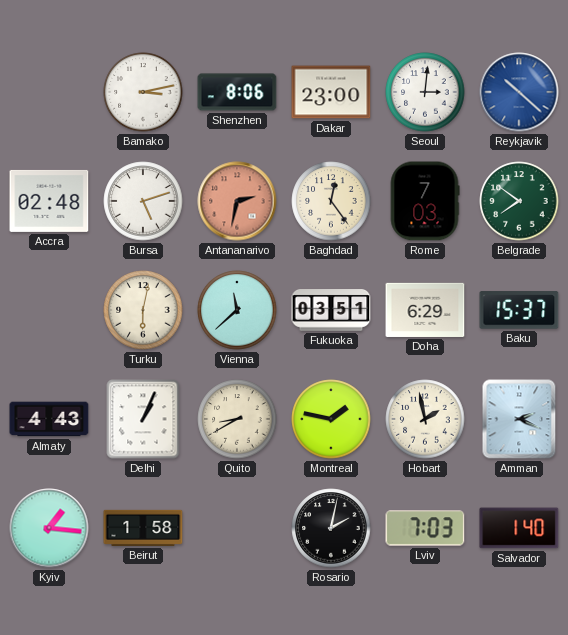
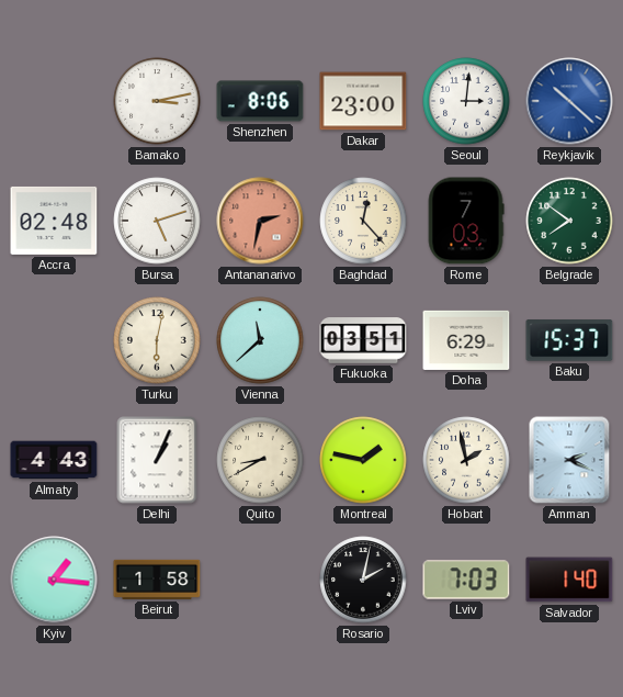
Baghdad: 12:24 -> 12:23
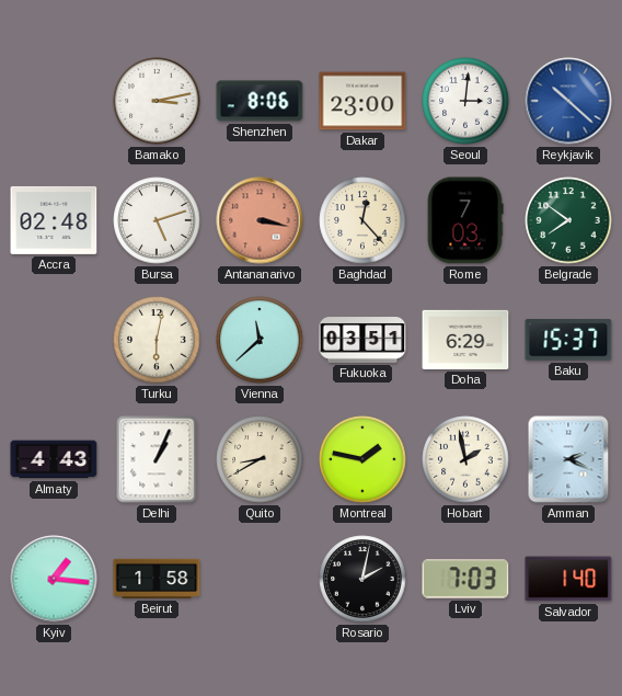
Antananarivo: 2:32 -> 3:17
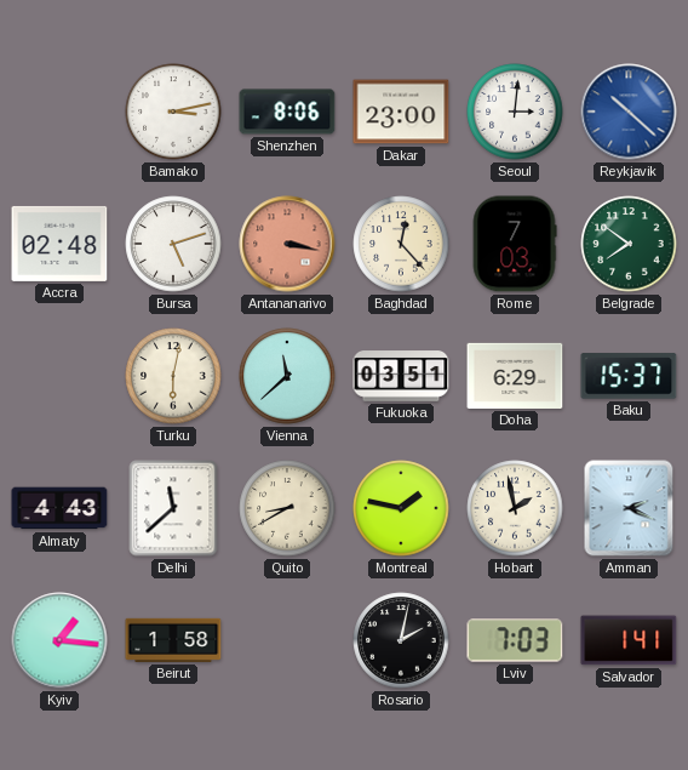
Delhi: 1:04 -> 11:38
Salvador: 1:40 -> 1:41
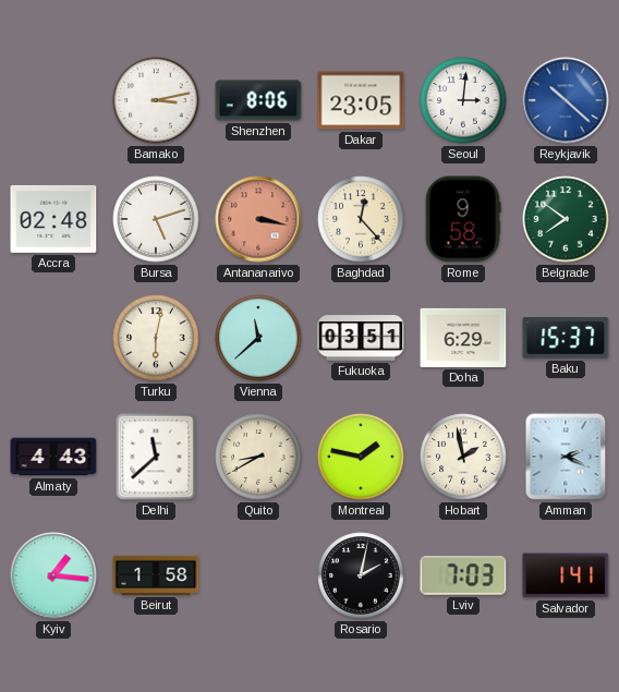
Dakar: 23:00 -> 23:05
Rome: 7:03 -> 9:58
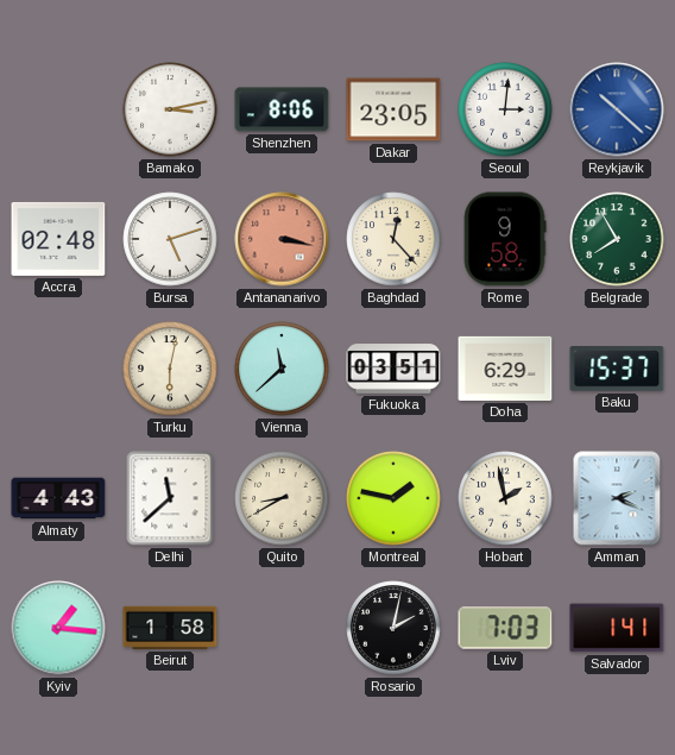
Belgrade: 7:51 -> 7:55
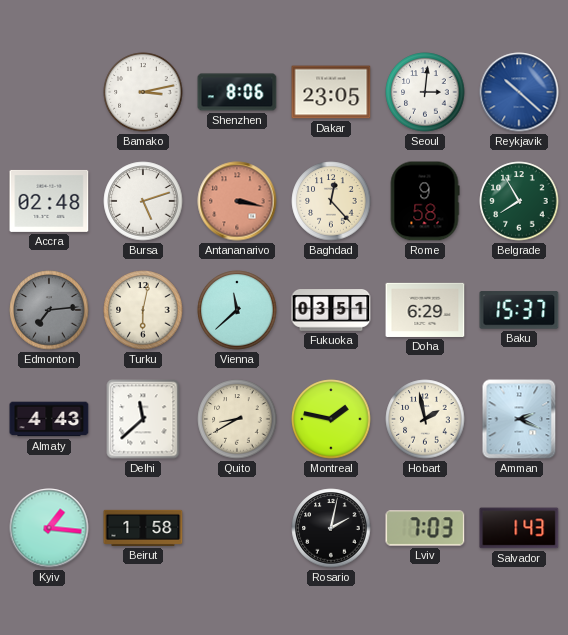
Edmonton: none -> 7:14
Salvador: 1:41 -> 1:43
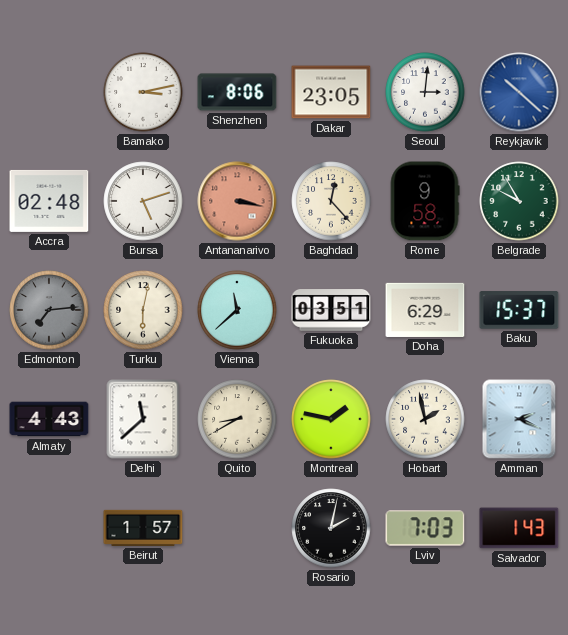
Belgrade: 7:55 -> 9:55
Kyiv: 1:16 -> none
Beirut: 1:58 -> 1:57
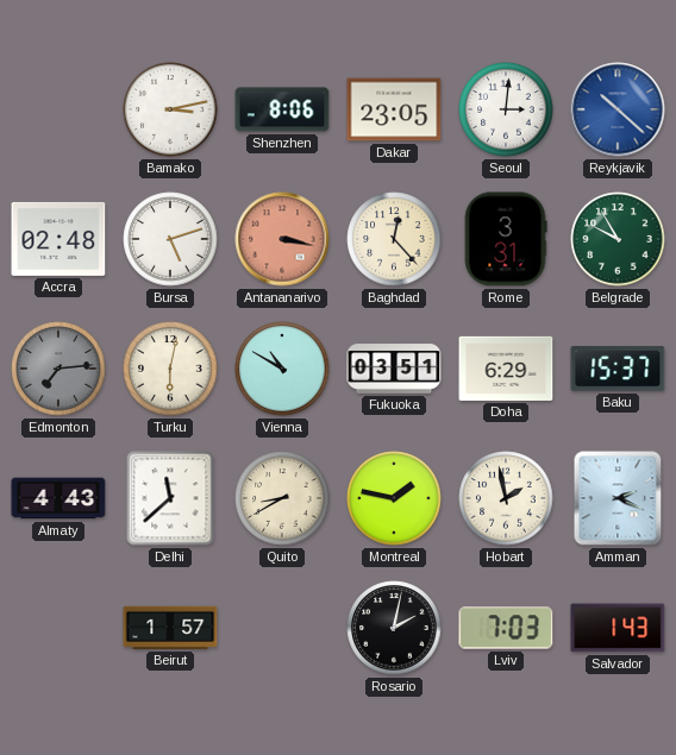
Rome: 9:58 -> 3:31
Vienna: 11:38 -> 10:50
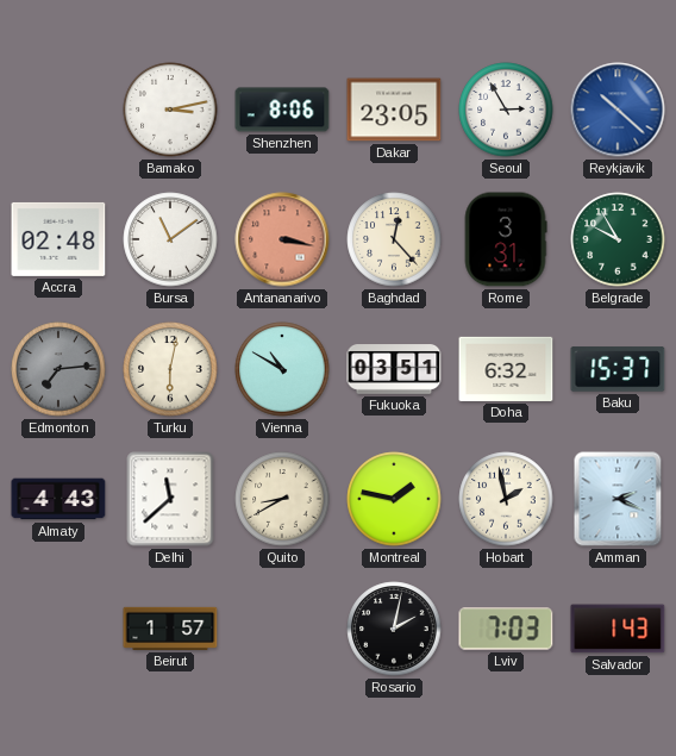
Seoul: 3:01 -> 2:55
Bursa: 5:12 -> 11:09
Doha: 6:29 -> 6:32
